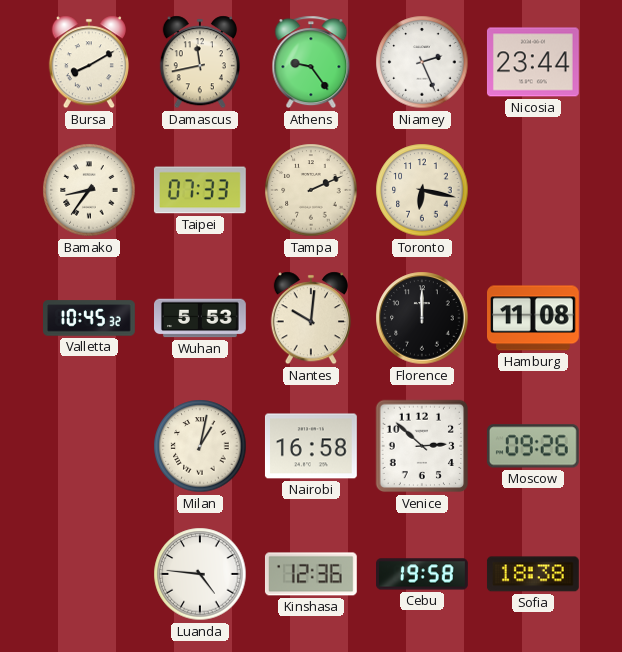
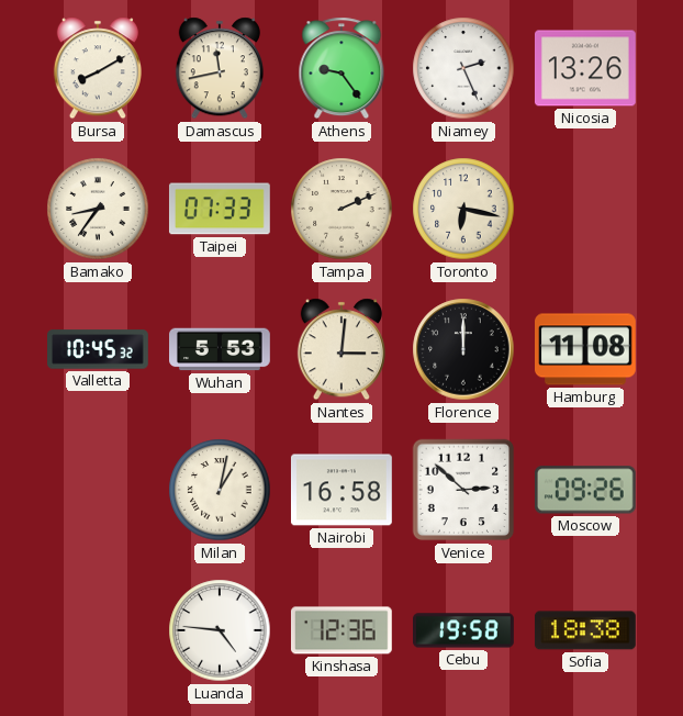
Nicosia: 23:44 -> 13:26
Nantes: 10:01 -> 3:01
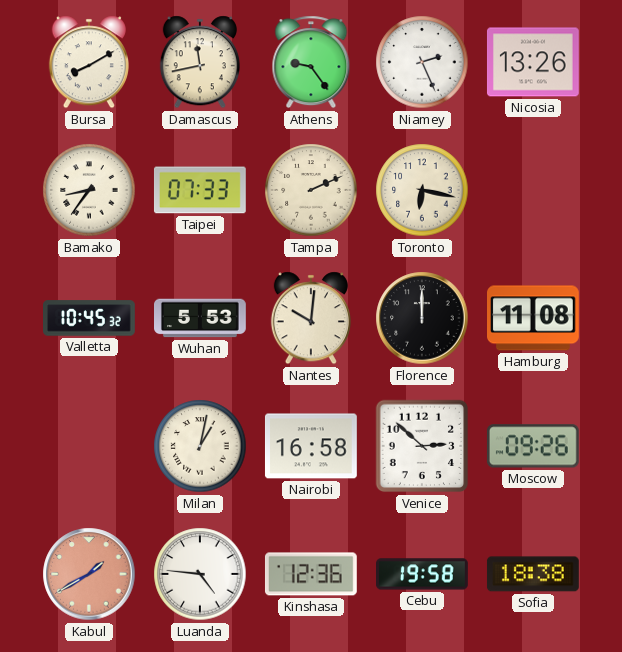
Nantes: 3:01 -> 10:01
Kabul: none -> 1:40
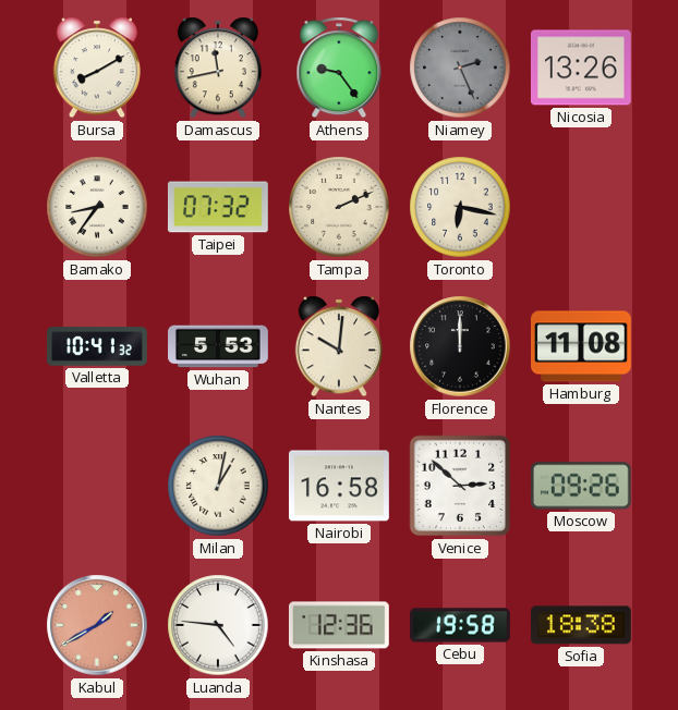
Niamey dial: white -> grey
Taipei: 07:33 -> 07:32
Valletta: 10:45 -> 10:41
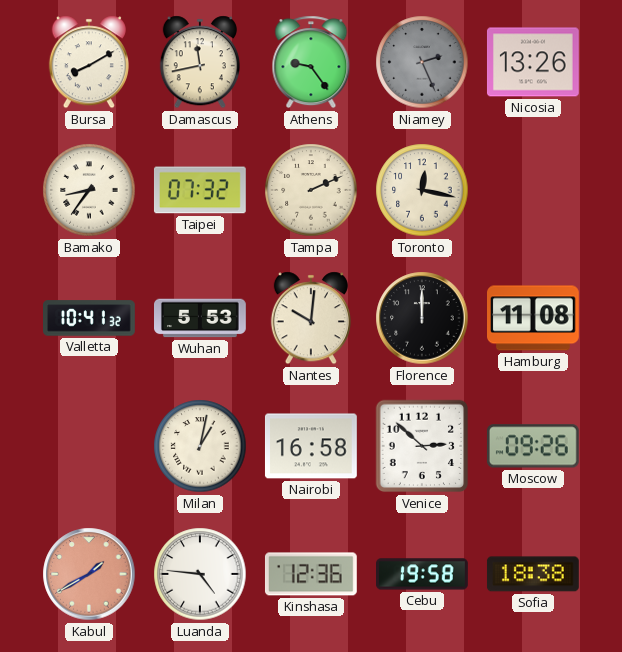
Toronto: 6:17 -> 12:17
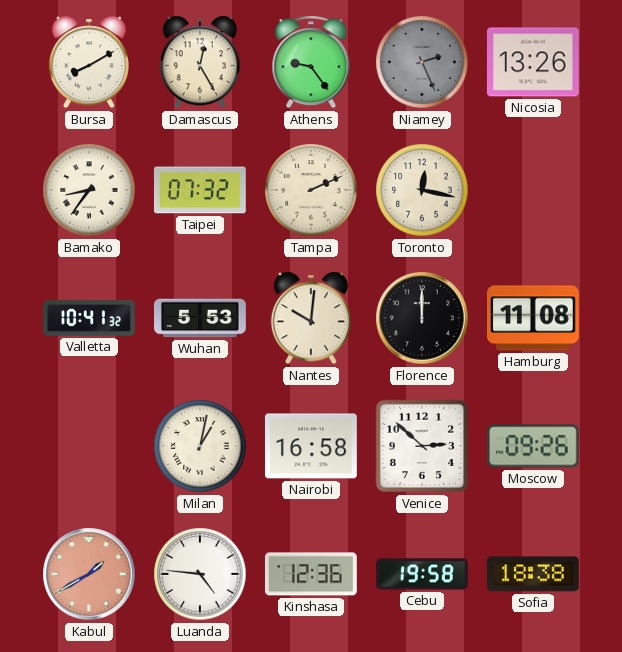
Damascus: 11:43 -> 12:25
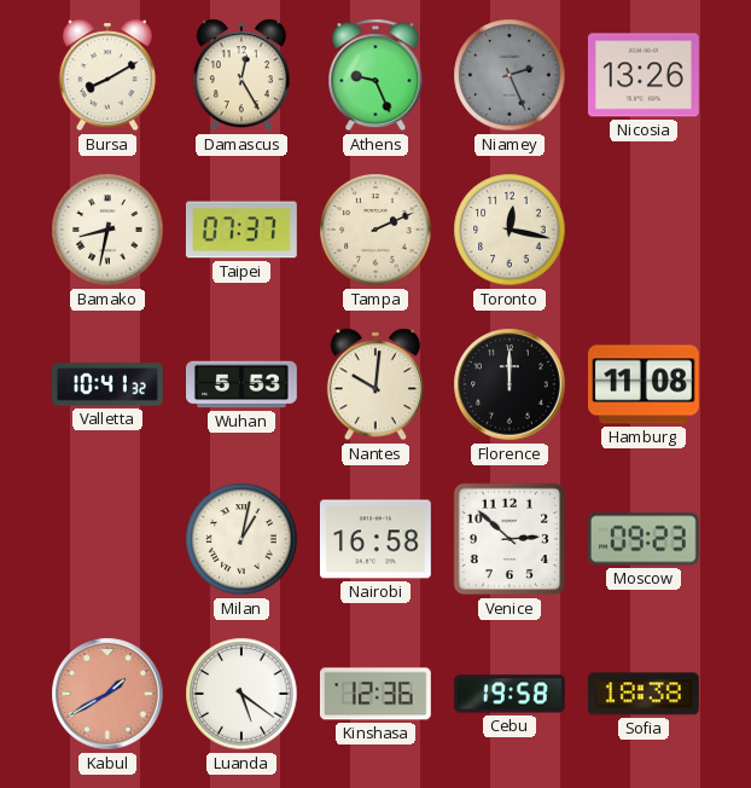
Athens: 9:24 -> 9:26
Bamako: 8:36 -> 8:32
Taipei: 07:32 -> 07:37
Moscow: 09:26 -> 09:23
Luanda: 4:46 -> 5:21
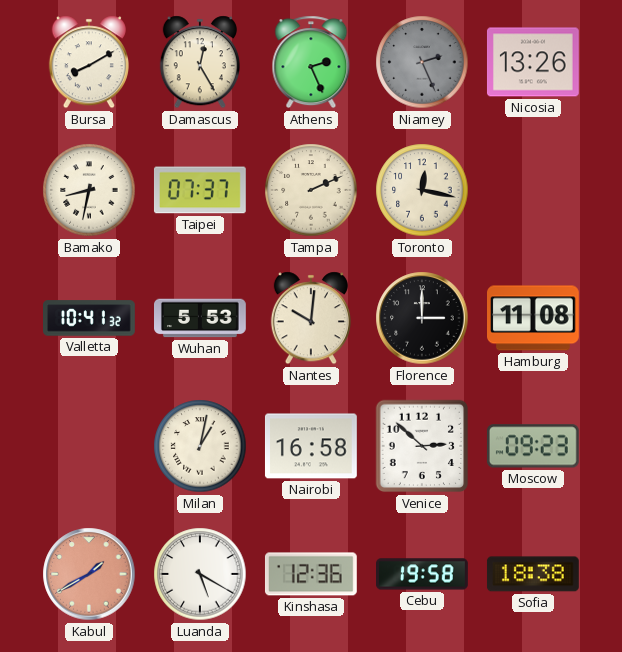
Athens: 9:26 -> 2:26
Florence: 12:00 -> 3:00
Luanda: 5:21 -> 5:20
